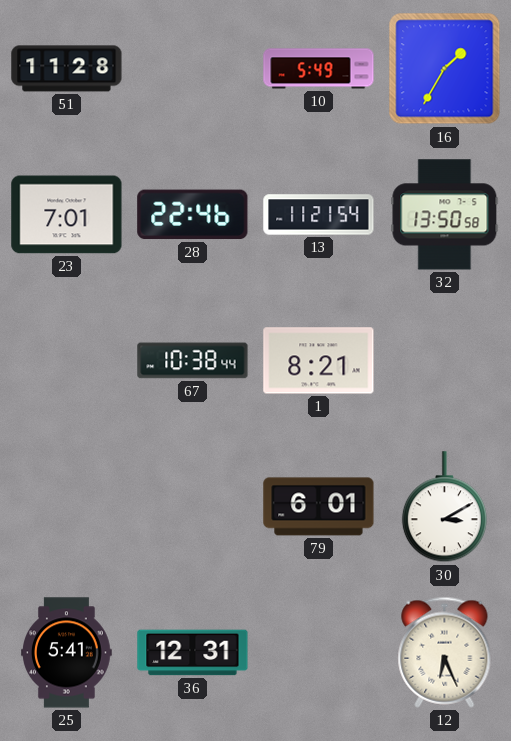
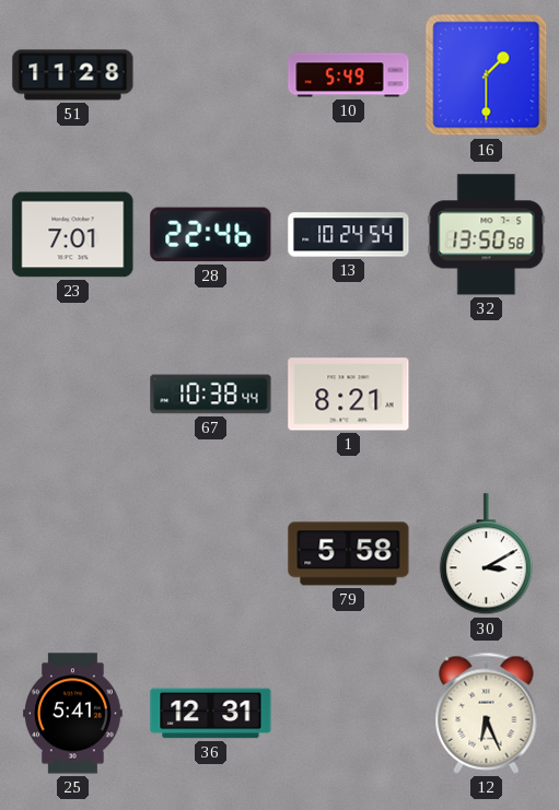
16: 1:35 -> 1:30
13: 11:21 -> 10:24
79: 6:01 -> 5:58
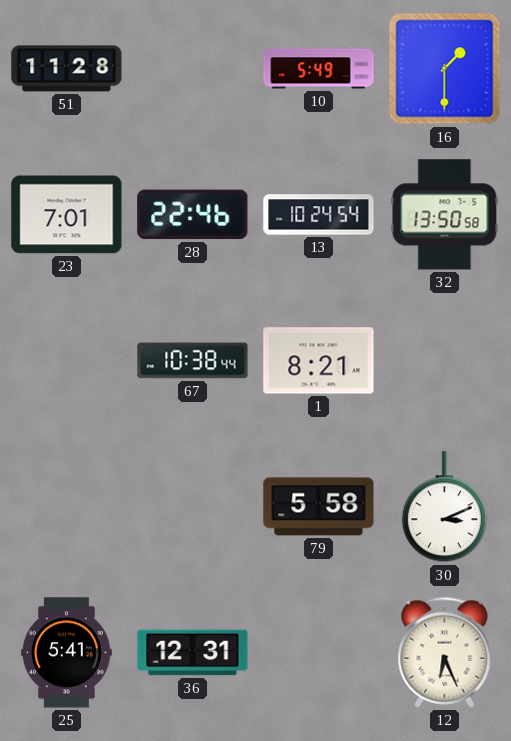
30: 3:10 -> 3:11
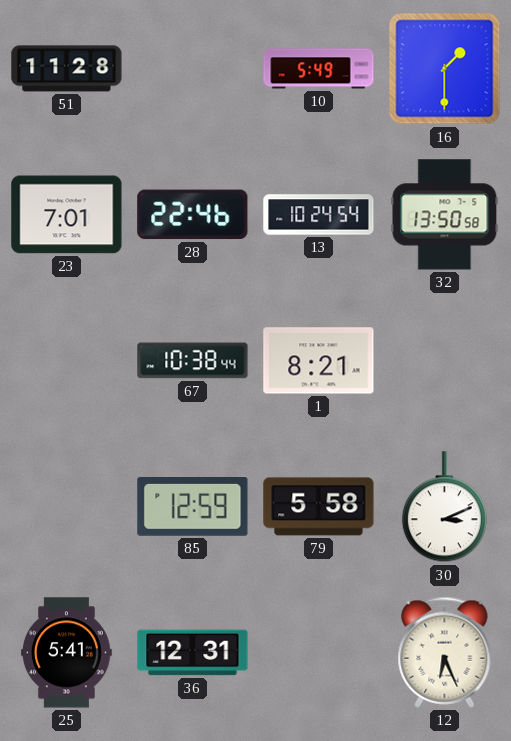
85: none -> 12:59
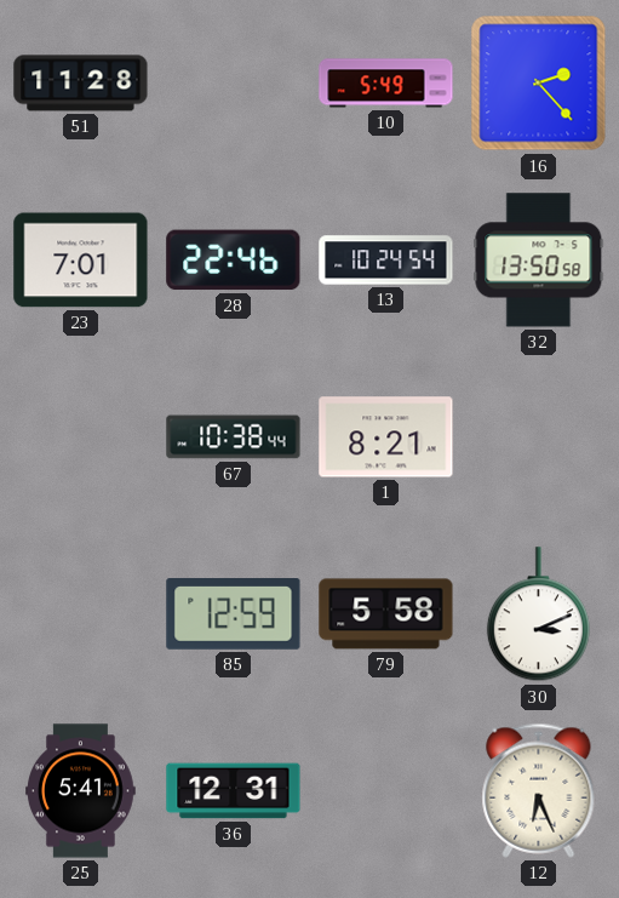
16: 1:30 -> 2:23
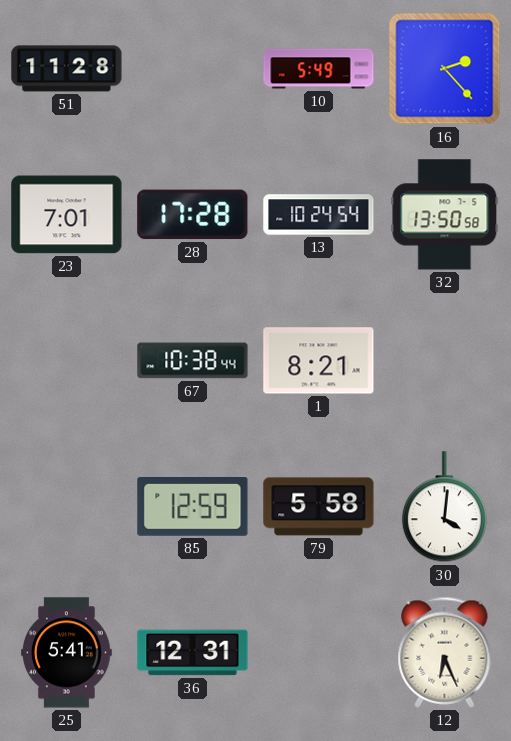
28: 22:46 -> 17:28
30: 3:11 -> 4:01
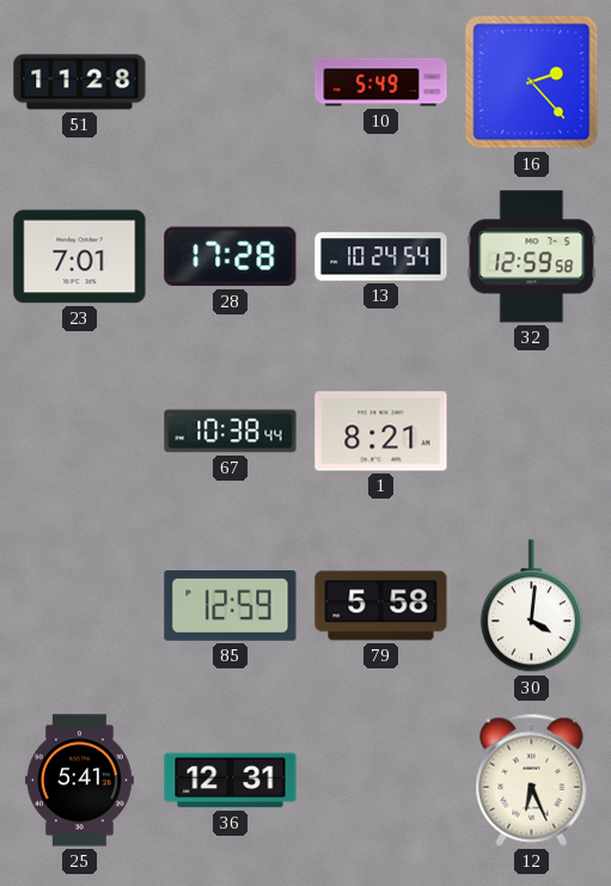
32: 13:50 -> 12:59
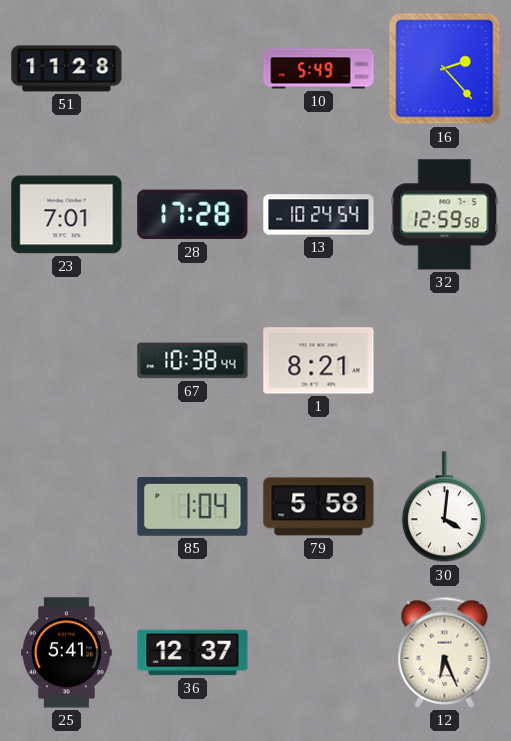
85: 12:59 -> 1:04
36: 12:31 -> 12:37
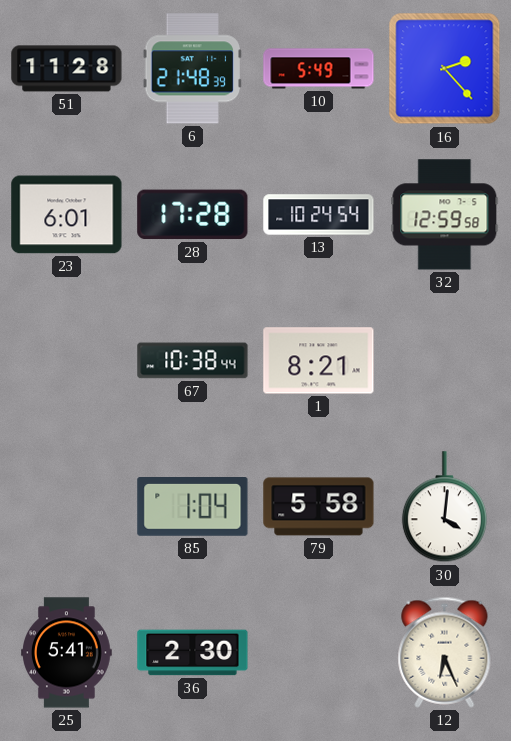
6: none -> 21:48
23: 7:01 -> 6:01
36: 12:37 -> 2:30
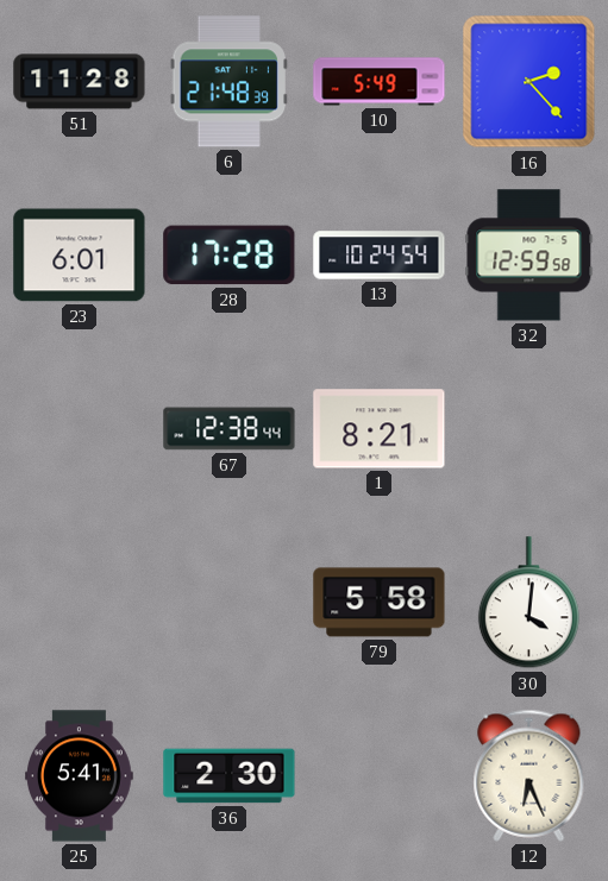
67: 10:38 -> 12:38
85: 1:04 -> none
